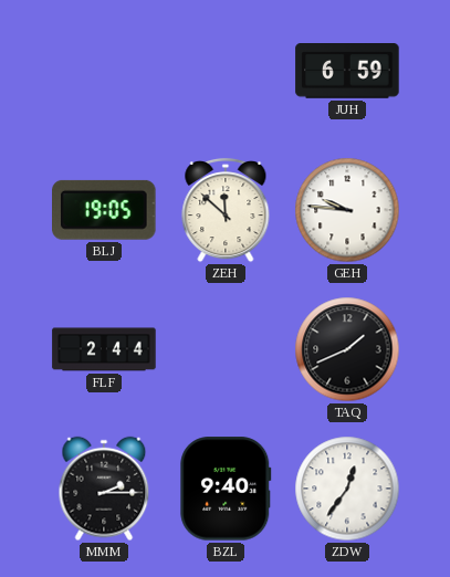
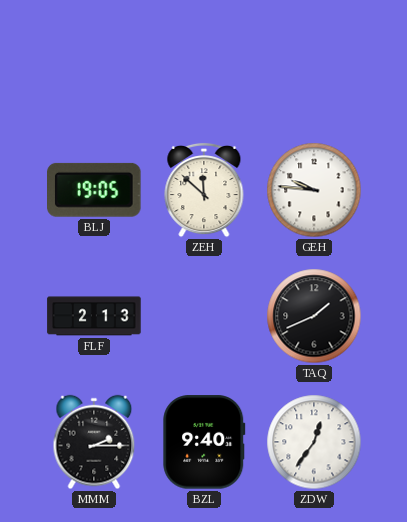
JUH: 6:59 -> none
FLF: 2:44 -> 2:13
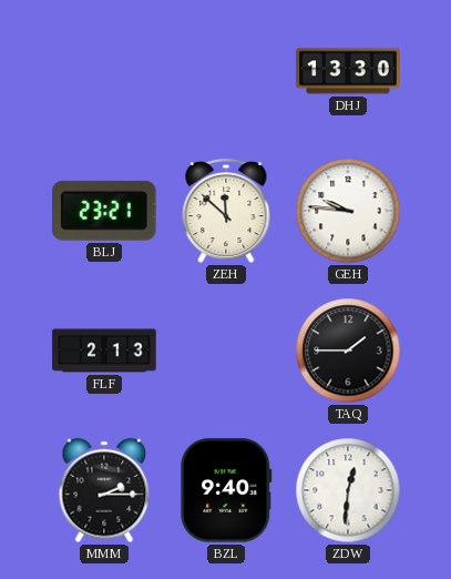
DHJ: none -> 13:30
BLJ: 19:05 -> 23:21
TAQ: 1:41 -> 1:45
ZDW: 12:36 -> 12:31
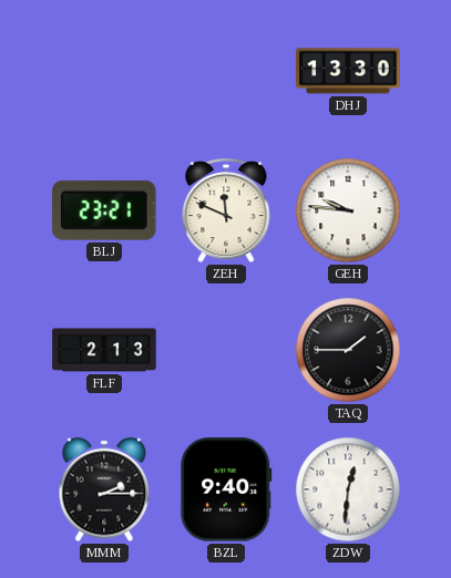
ZEH: 11:52 -> 11:49
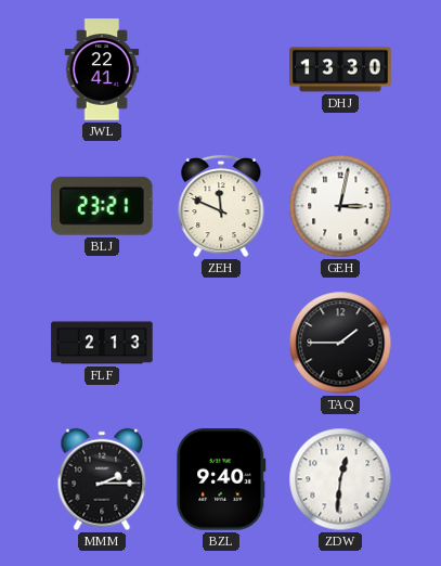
JWL: none -> 22:41
GEH: 9:46 -> 3:02
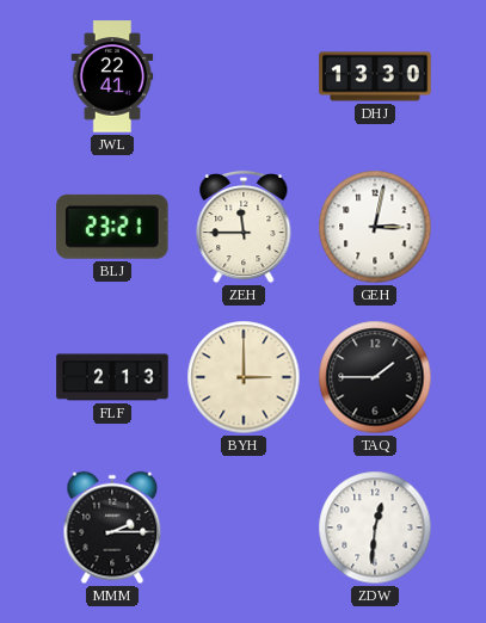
ZEH: 11:49 -> 11:45
BYH: none -> 3:00
BZL: 9:40 -> none
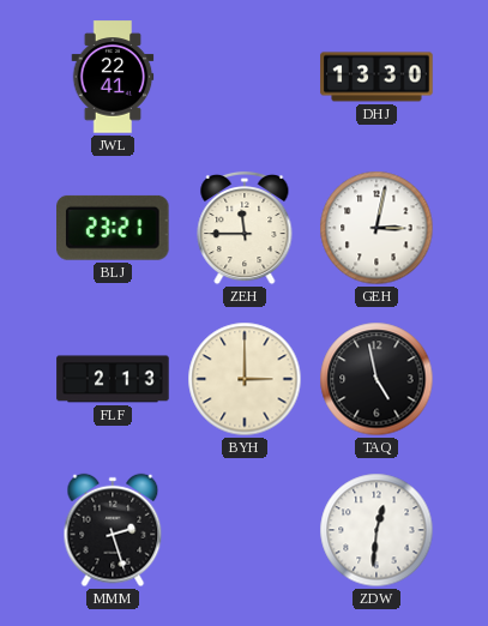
TAQ: 1:45 -> 4:58
MMM: 2:15 -> 2:27
